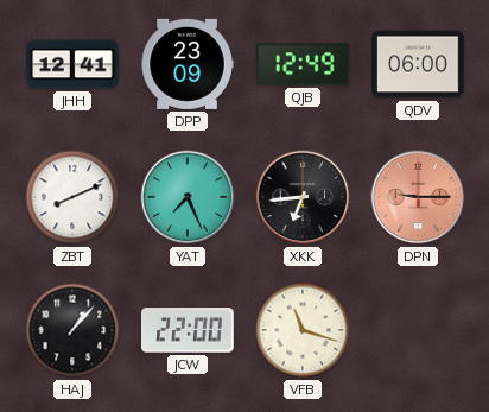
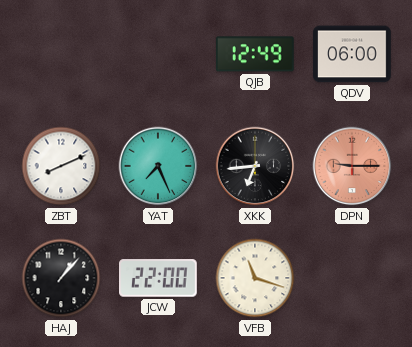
JHH: 12:41 -> none
DPP: 23:09 -> none
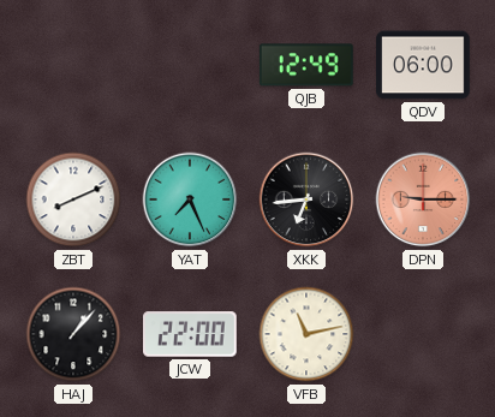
VFB: 11:18 -> 11:13
